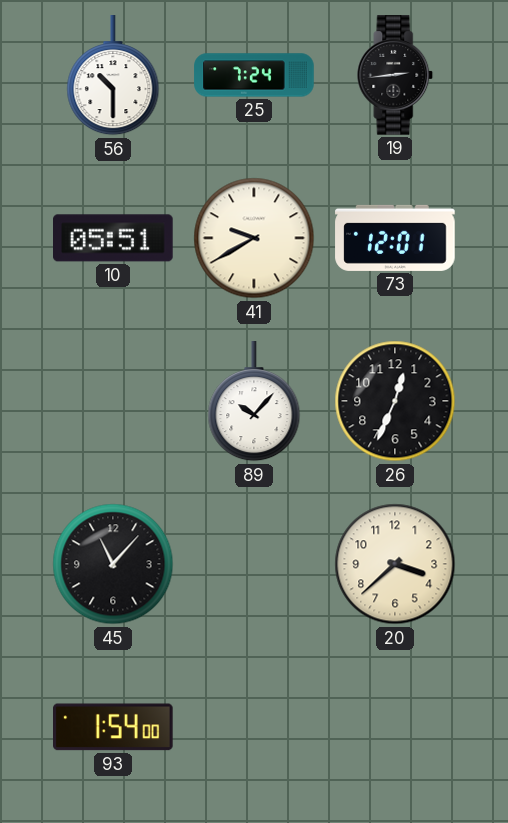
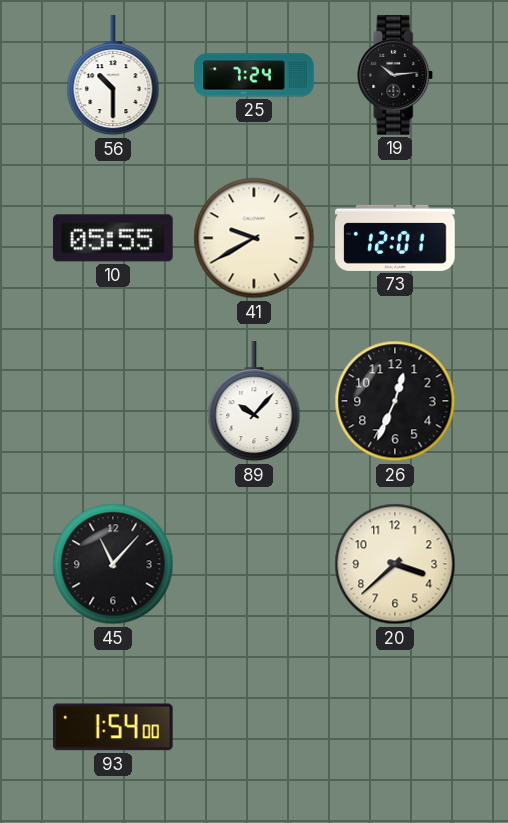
19: 2:44 -> 10:14
10: 05:51 -> 05:55
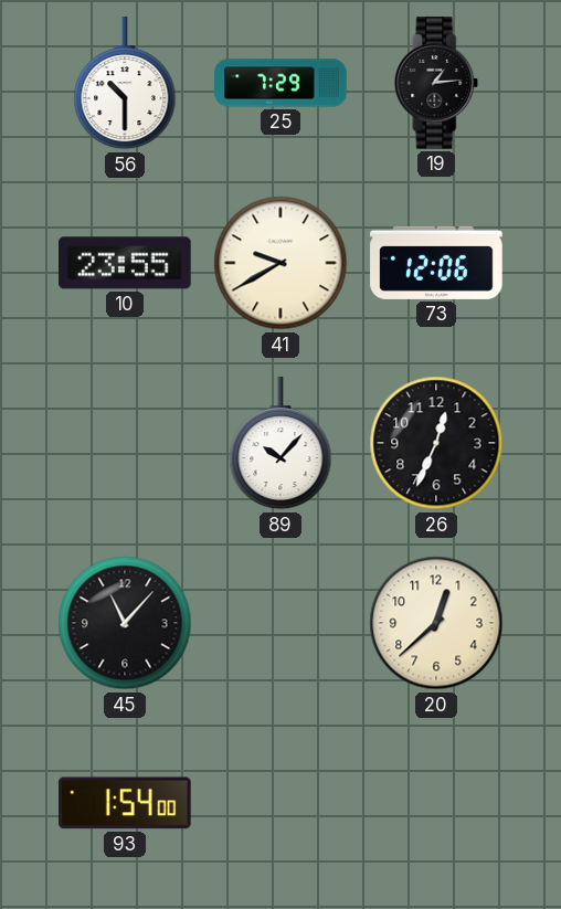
25: 7:24 -> 7:29
19: 10:14 -> 1:14
10: 05:55 -> 23:55
73: 12:01 -> 12:06
20: 3:38 -> 12:38
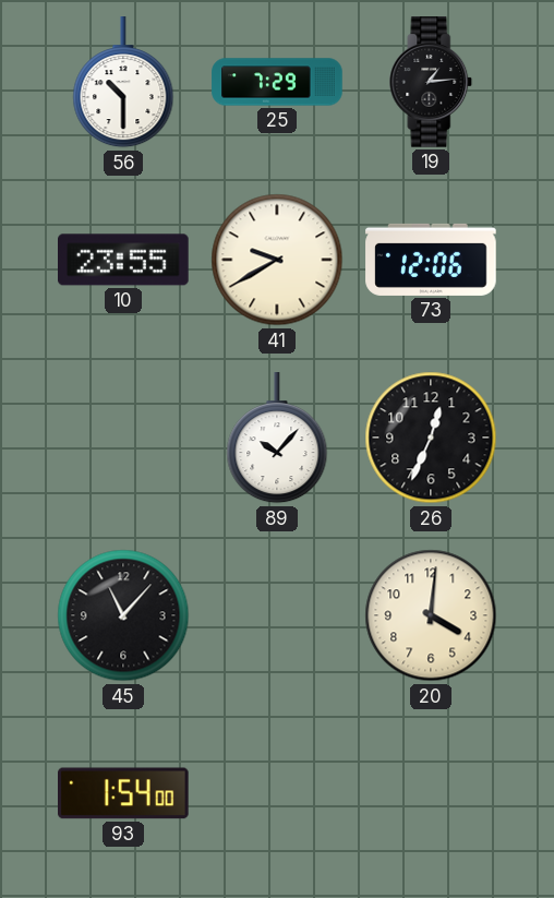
20: 12:38 -> 4:01
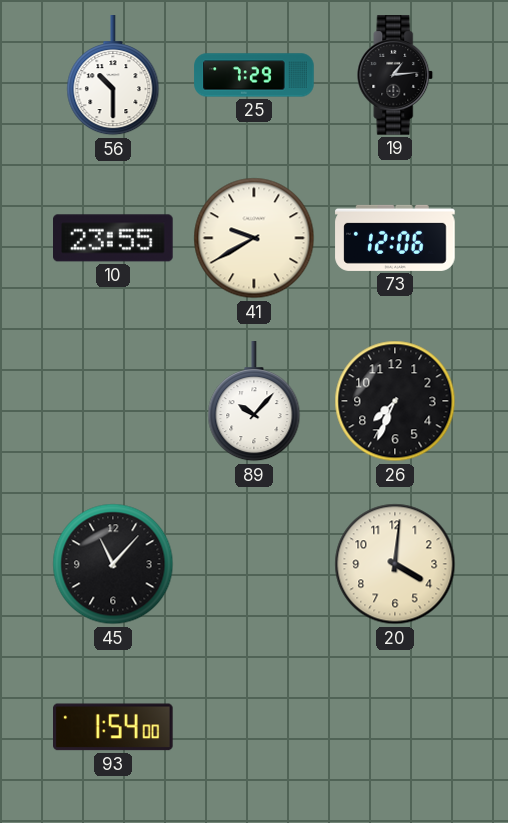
26: 12:34 -> 7:34
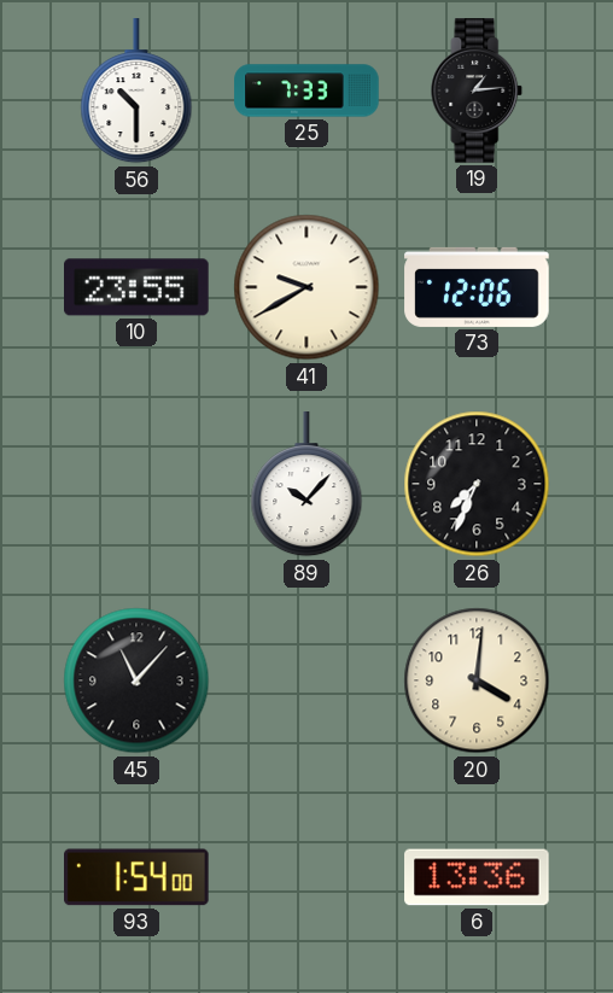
25: 7:29 -> 7:33
6: none -> 13:36
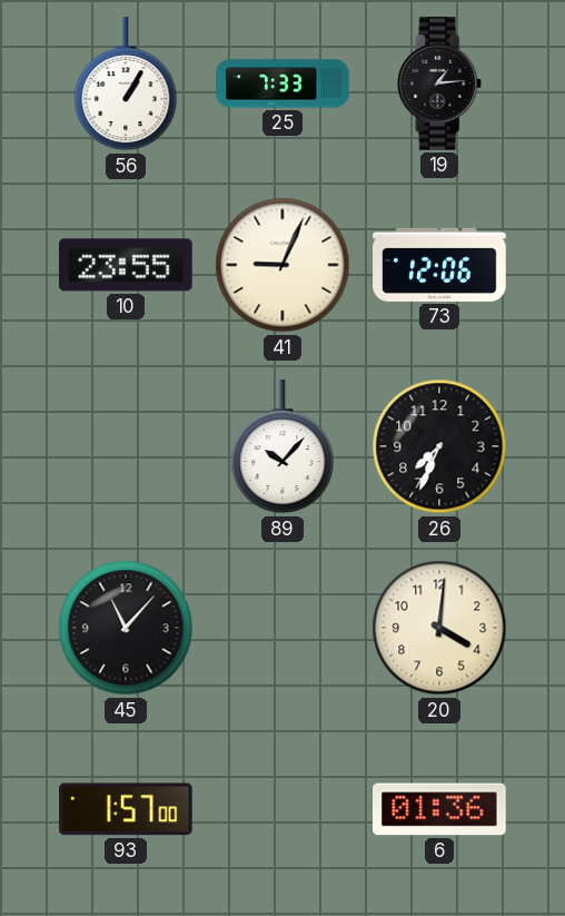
56: 10:30 -> 1:05
41: 9:40 -> 9:04
93: 1:54 -> 1:57
6: 13:36 -> 01:36
